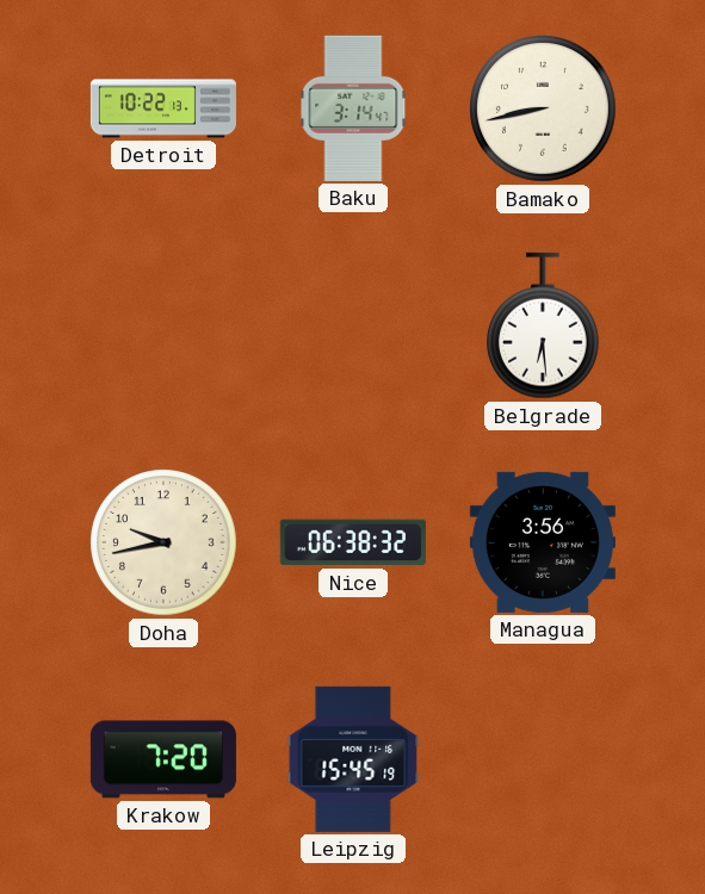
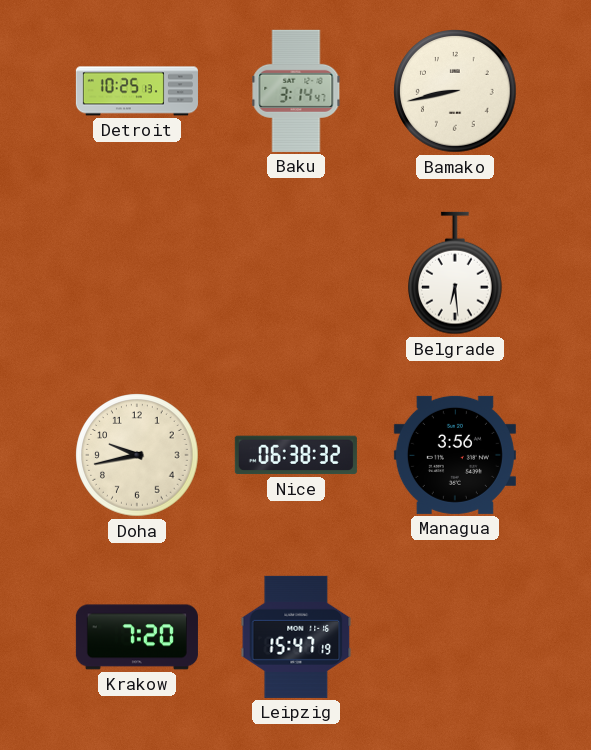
Detroit: 10:22 -> 10:25
Leipzig: 15:45 -> 15:47
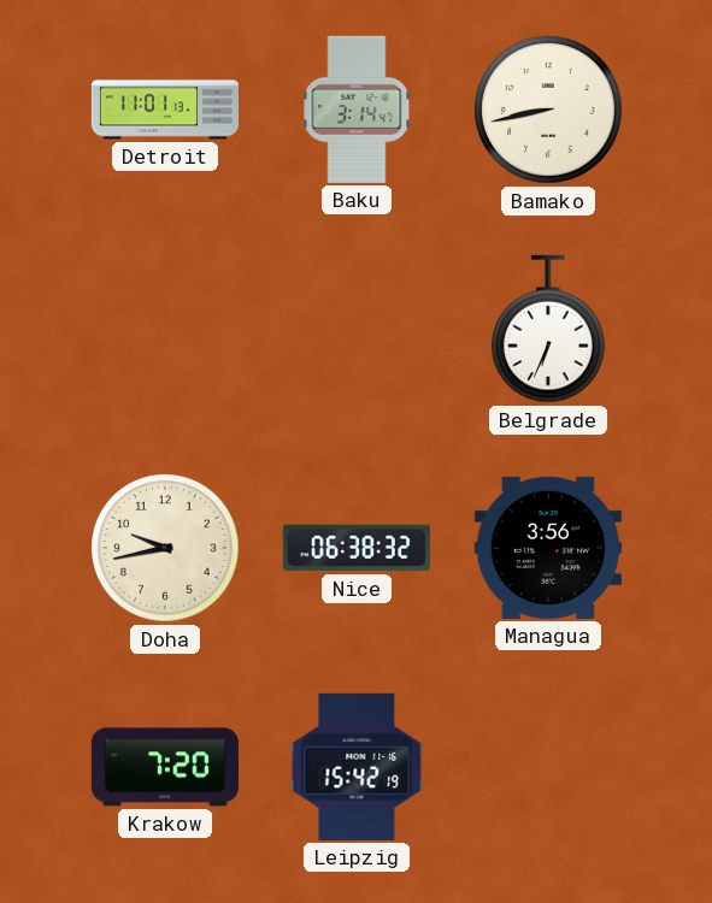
Detroit: 10:25 -> 11:01
Belgrade: 6:29 -> 6:34
Leipzig: 15:47 -> 15:42
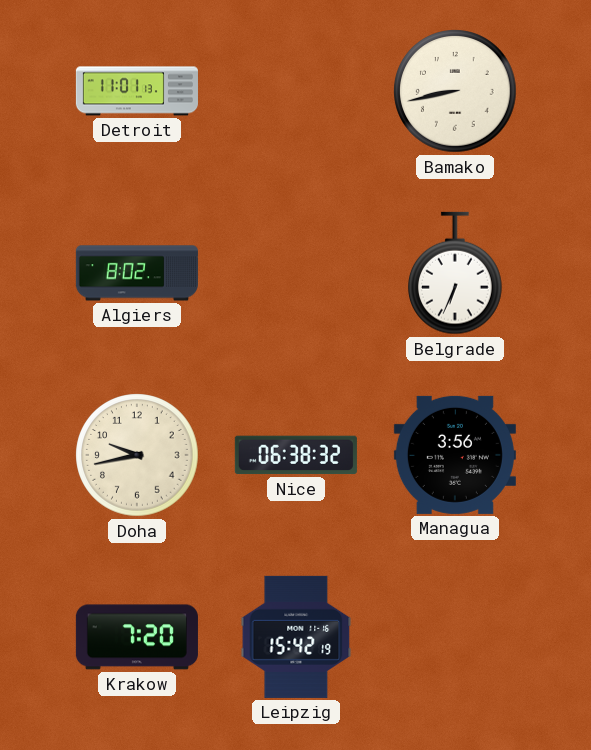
Baku: 3:14 -> none
Algiers: none -> 8:02
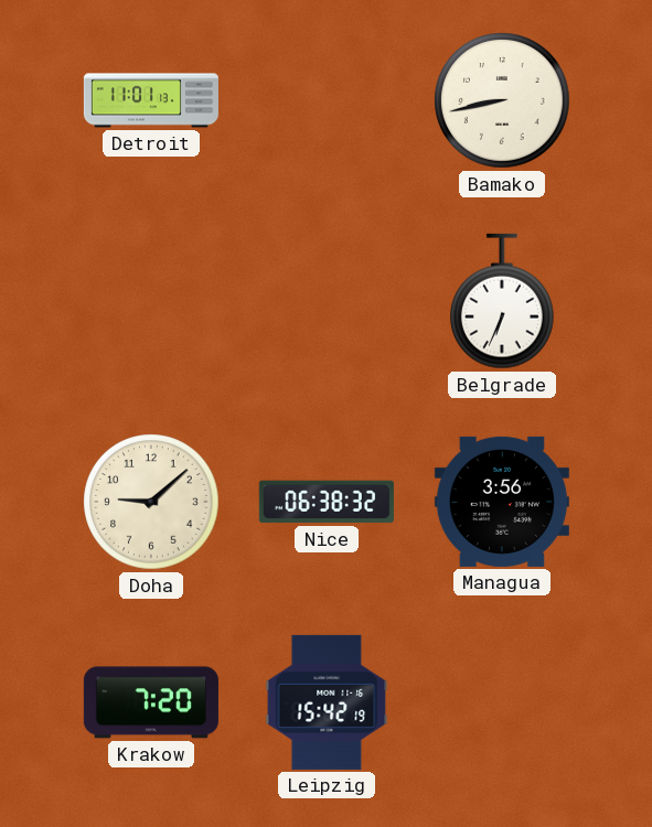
Algiers: 8:02 -> none
Doha: 9:43 -> 9:08
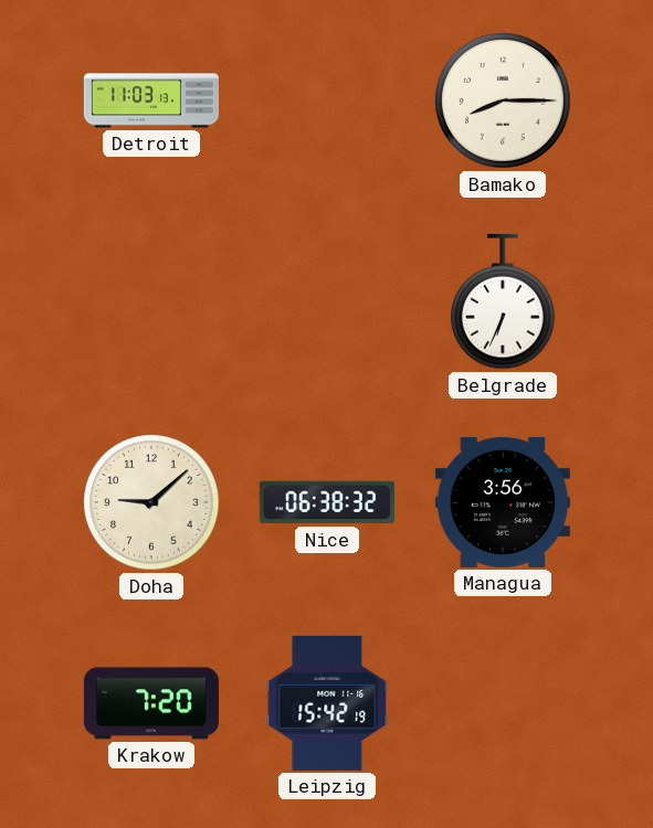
Detroit: 11:01 -> 11:03
Bamako: 8:43 -> 8:15
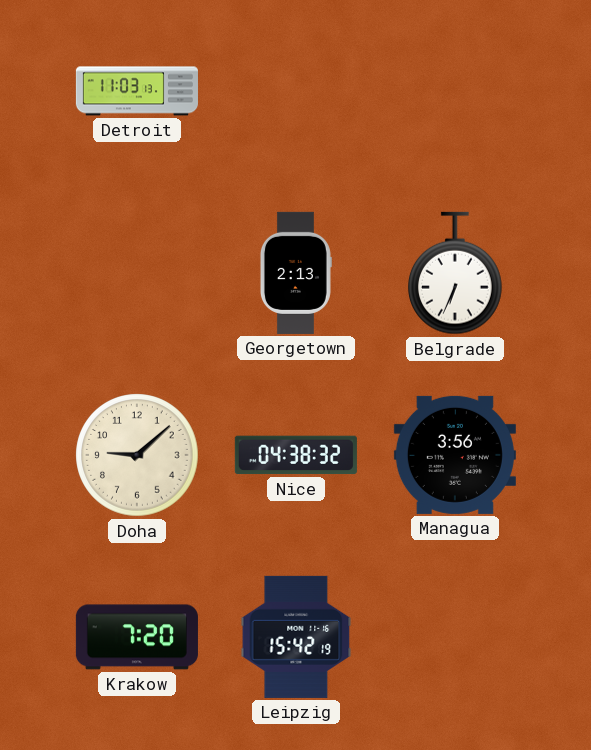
Bamako: 8:15 -> none
Georgetown: none -> 2:13
Nice: 06:38 -> 04:38
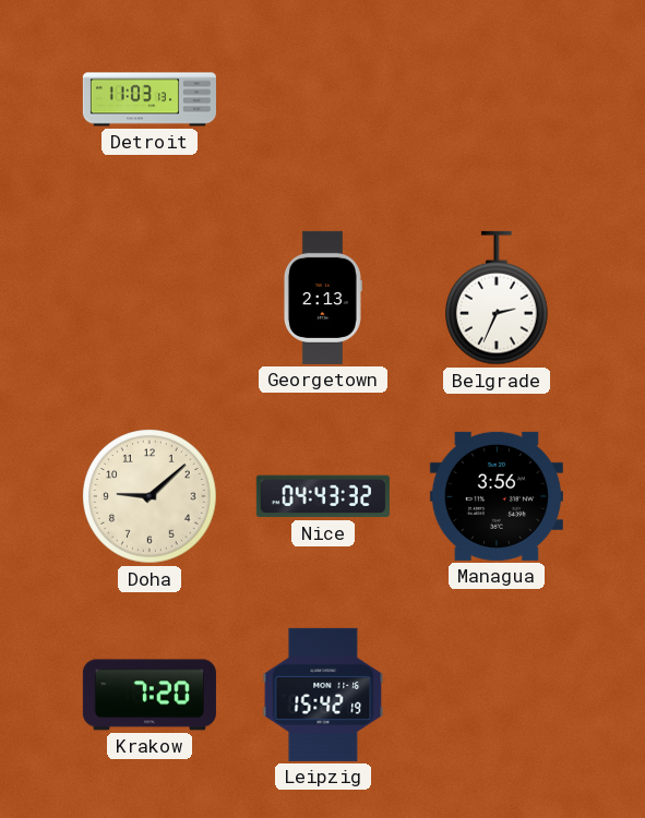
Belgrade: 6:34 -> 2:34
Nice: 04:38 -> 04:43
